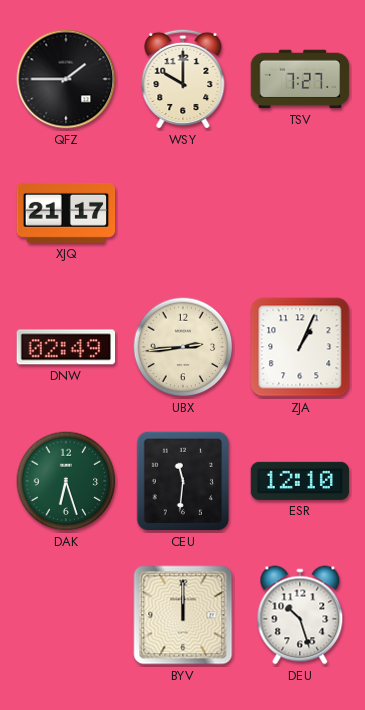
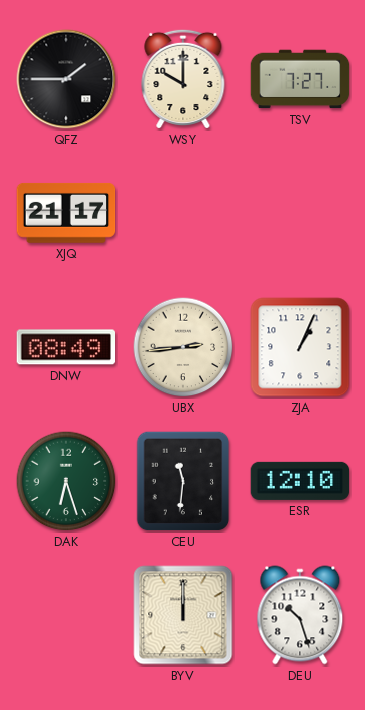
DNW: 02:49 -> 08:49
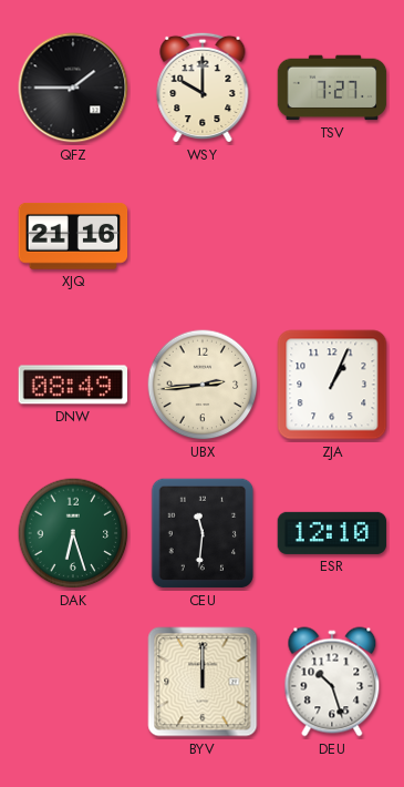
XJQ: 21:17 -> 21:16
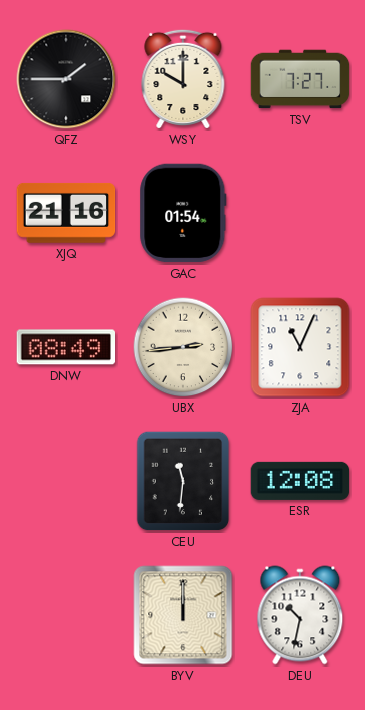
GAC: none -> 01:54
ZJA: 1:04 -> 11:04
DAK: 6:27 -> none
ESR: 12:10 -> 12:08
DEU: 10:27 -> 10:32
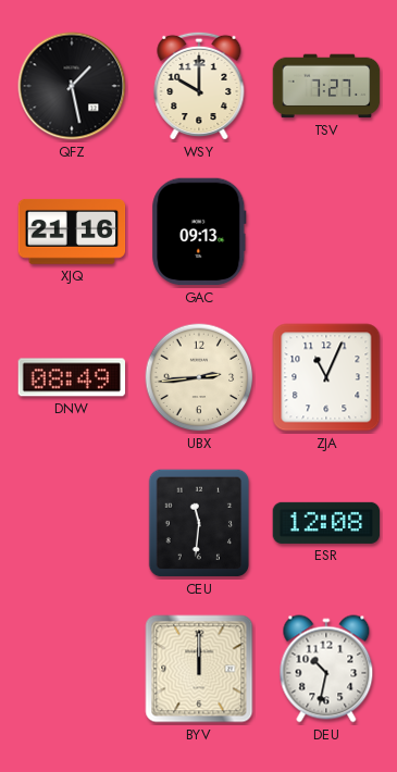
QFZ: 1:45 -> 1:28
GAC: 01:54 -> 09:13
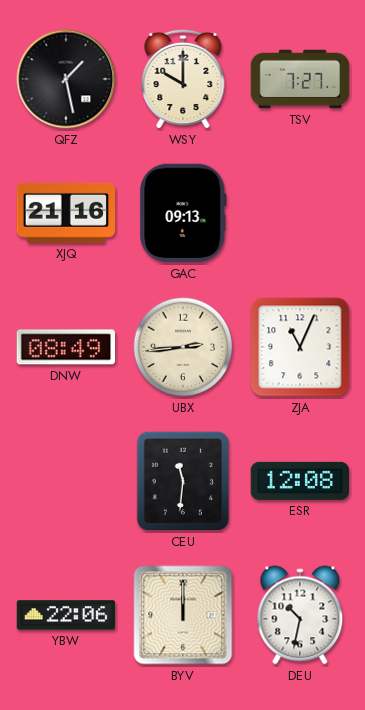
YBW: none -> 22:06
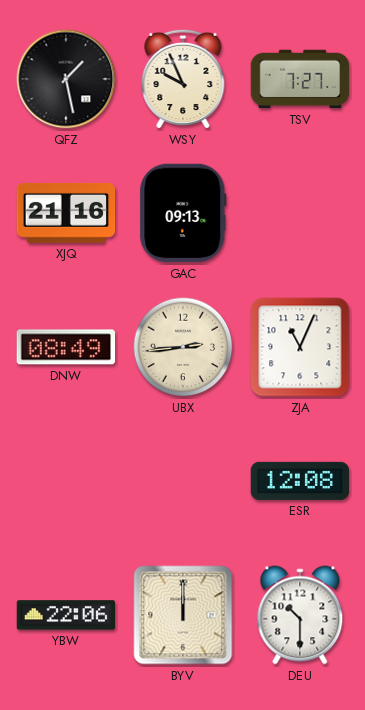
WSY: 10:00 -> 9:56
CEU: 11:31 -> none
DEU: 10:32 -> 10:30
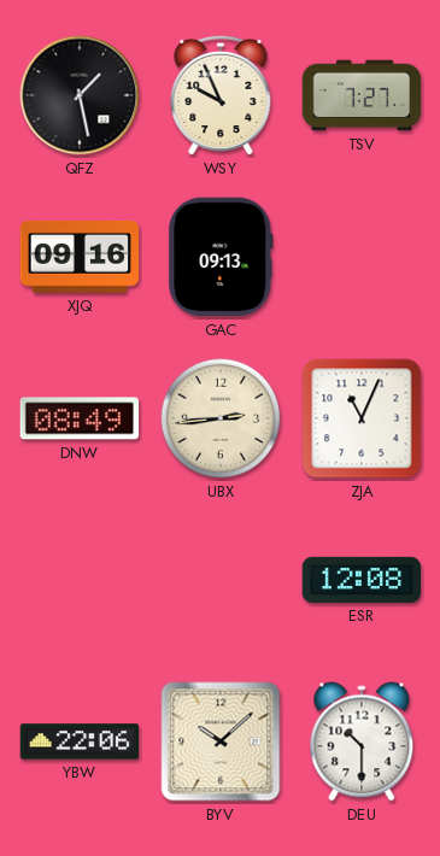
XJQ: 21:16 -> 09:16
BYV: 12:00 -> 10:08
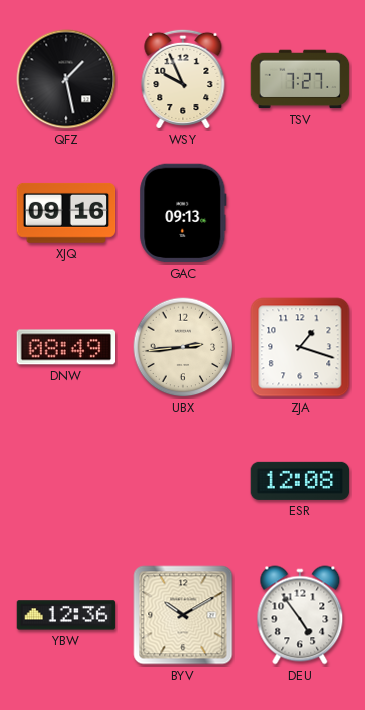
ZJA: 11:04 -> 1:18
YBW: 22:06 -> 12:36
BYV: 10:08 -> 10:10
DEU: 10:30 -> 4:54
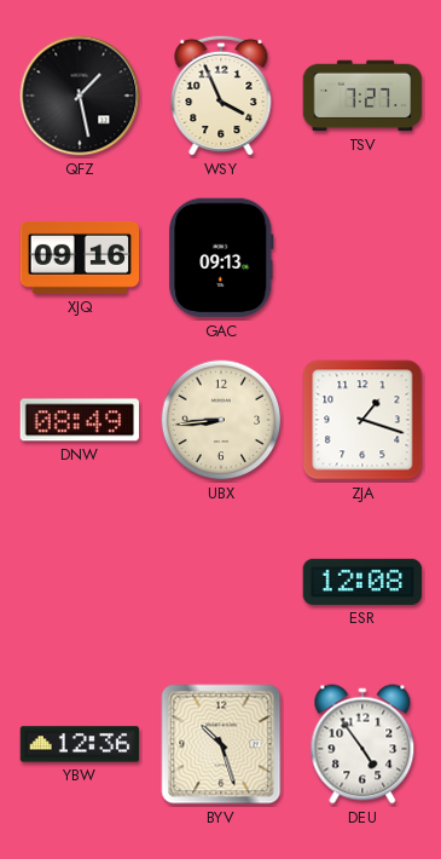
WSY: 9:56 -> 3:56
UBX: 2:44 -> 8:44
BYV: 10:10 -> 10:27
